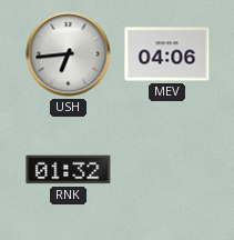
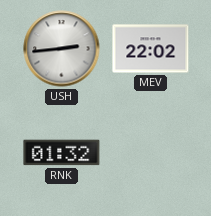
USH: 6:44 -> 2:44
MEV: 04:06 -> 22:02
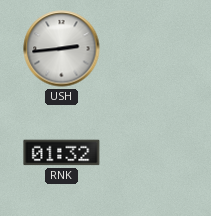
MEV: 22:02 -> none
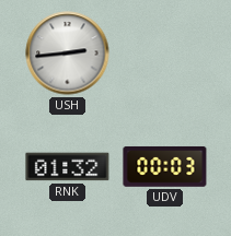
UDV: none -> 00:03
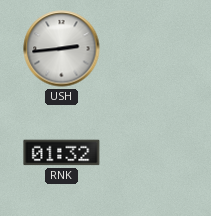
UDV: 00:03 -> none
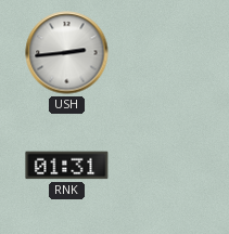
RNK: 01:32 -> 01:31
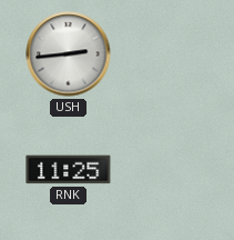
RNK: 01:31 -> 11:25
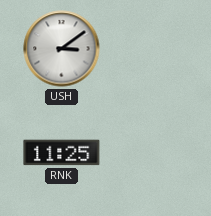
USH: 2:44 -> 3:09
